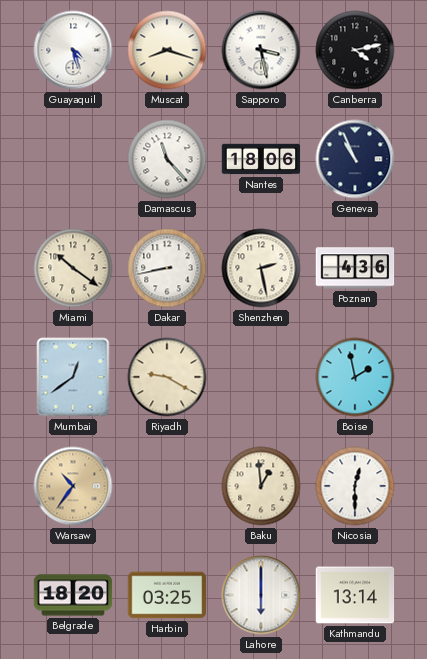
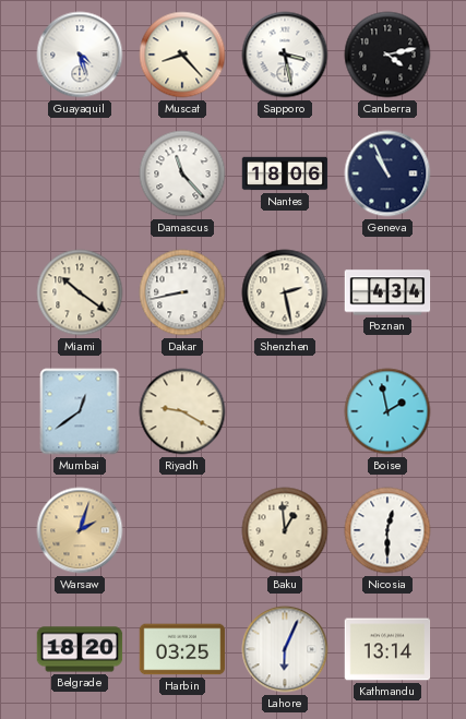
Muscat: 8:18 -> 8:23
Poznan: 4:36 -> 4:34
Warsaw: 10:36 -> 2:03
Lahore: 6:00 -> 6:04
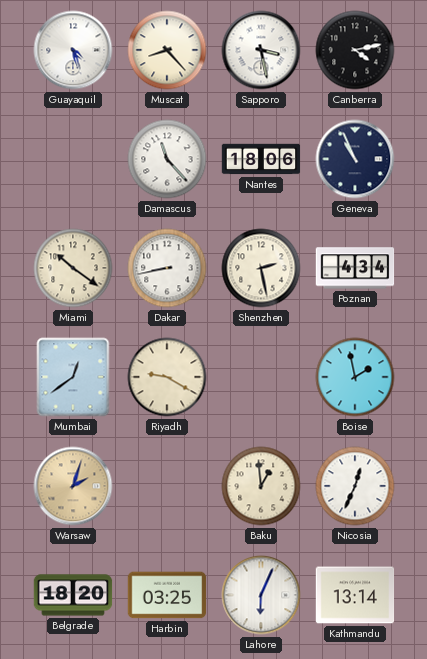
Nicosia: 12:30 -> 12:34
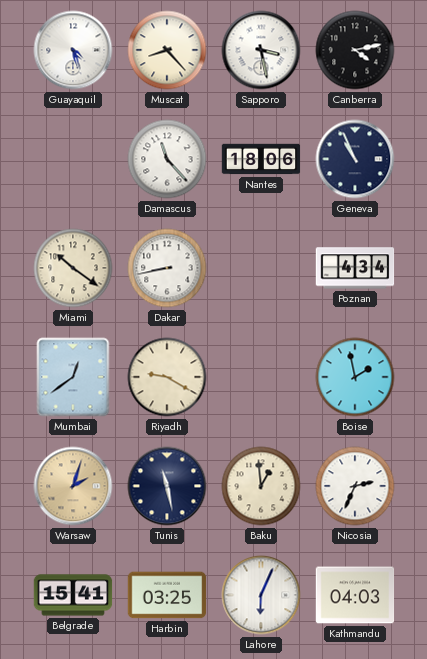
Shenzhen: 2:28 -> none
Tunis: none -> 11:28
Nicosia: 12:34 -> 2:34
Belgrade: 18:20 -> 15:41
Kathmandu: 13:14 -> 04:03
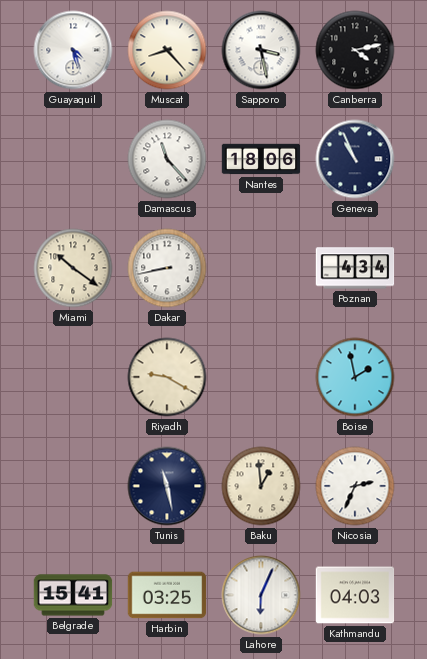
Mumbai: 12:39 -> none
Warsaw: 2:03 -> none
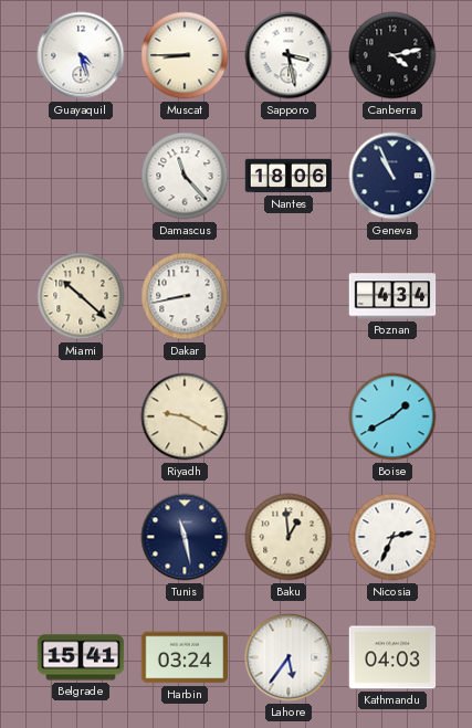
Muscat: 8:23 -> 8:45
Miami: 10:21 -> 10:22
Boise: 1:58 -> 1:40
Harbin: 03:25 -> 03:24
Lahore: 6:04 -> 5:36
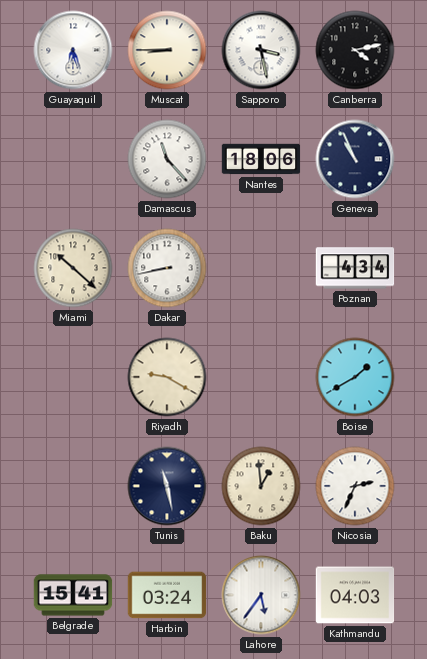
Guayaquil: 4:27 -> 6:27
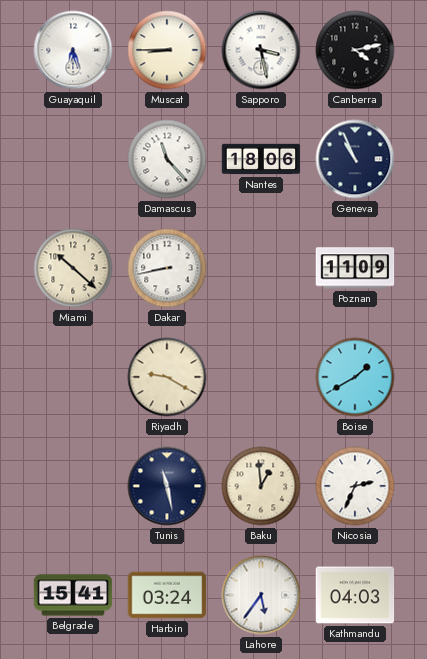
Poznan: 4:34 -> 11:09
